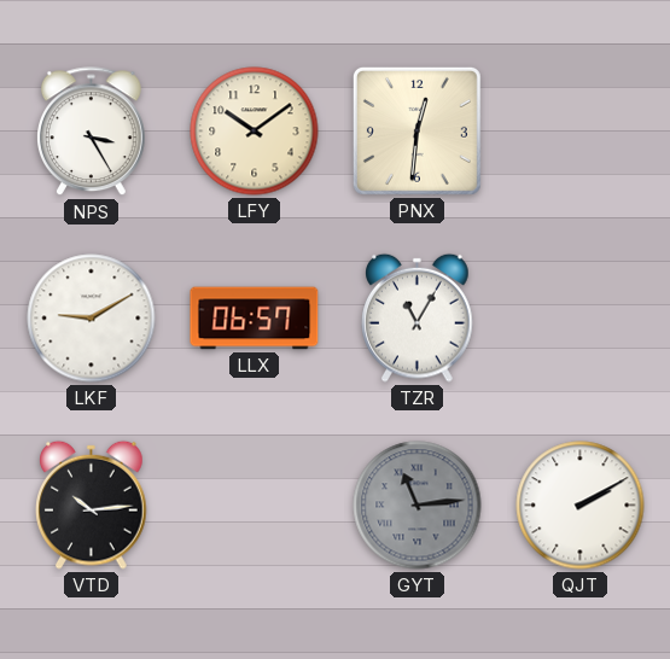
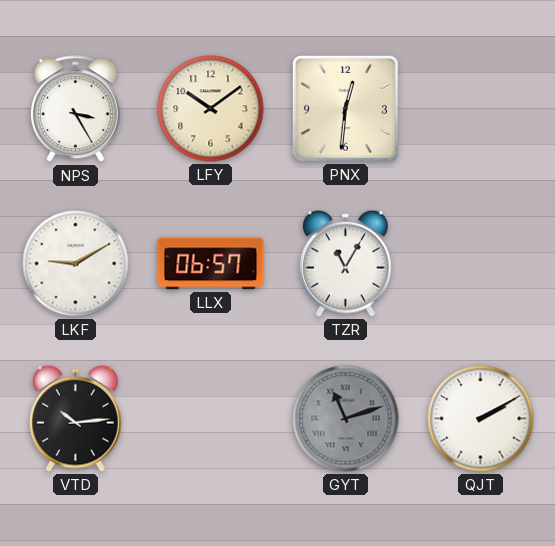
GYT: 11:14 -> 11:12
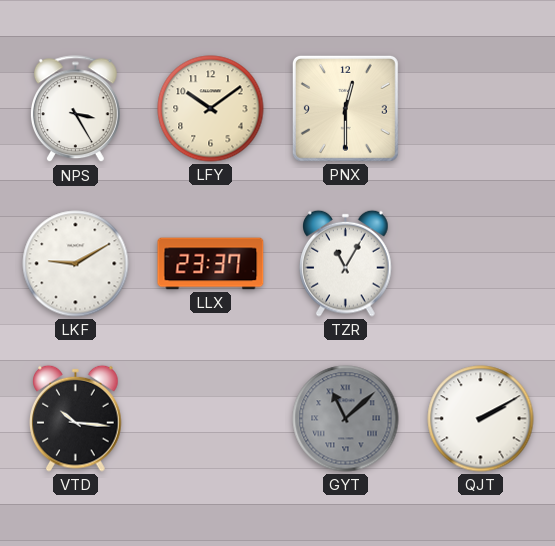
PNX: 12:31 -> 12:30
LLX: 06:57 -> 23:37
VTD: 10:14 -> 10:16
GYT: 11:12 -> 11:08
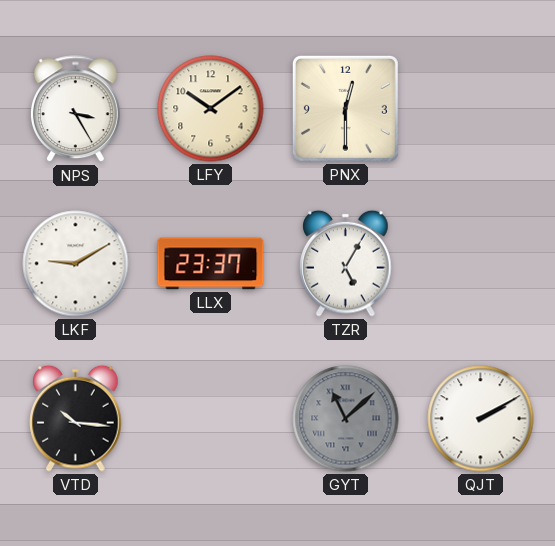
TZR: 11:05 -> 5:05
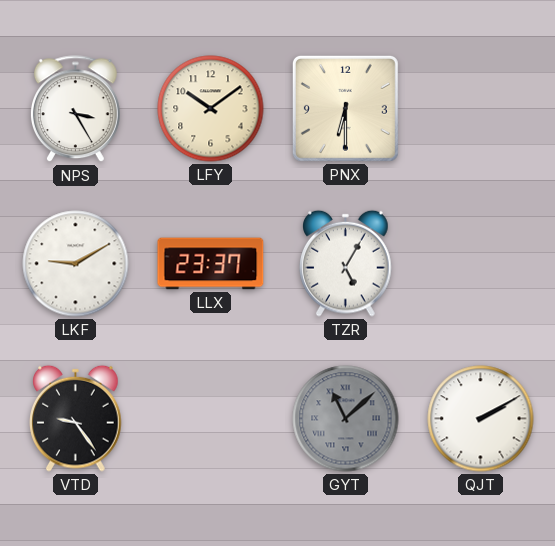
PNX: 12:30 -> 6:30
VTD: 10:16 -> 9:24
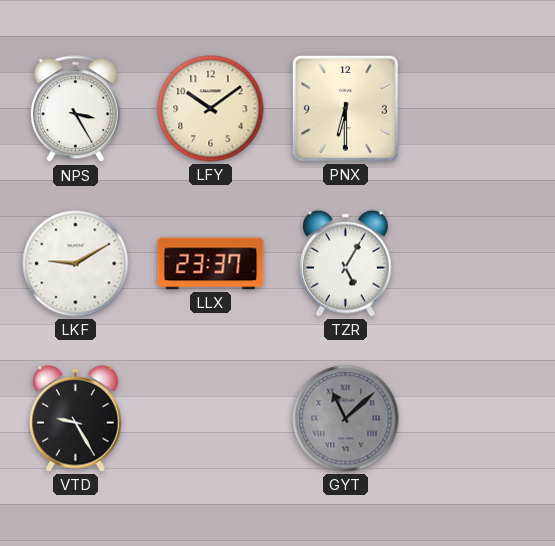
VTD: 9:24 -> 9:25
QJT: 2:10 -> none
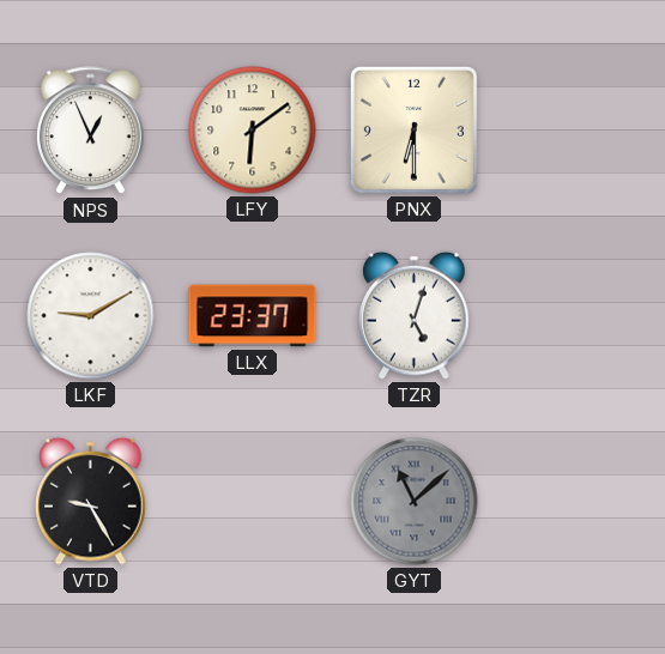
NPS: 3:25 -> 12:56
LFY: 10:09 -> 6:09
TZR: 5:05 -> 5:03
